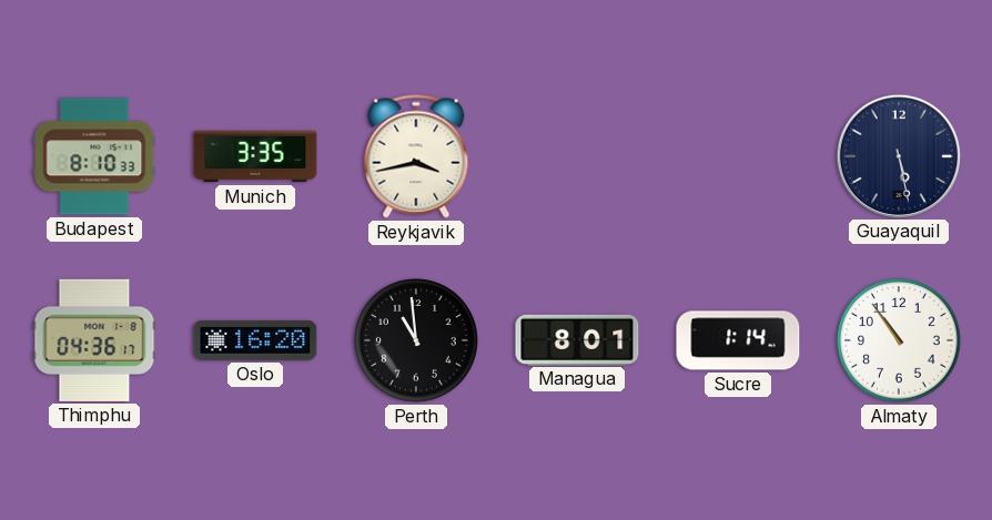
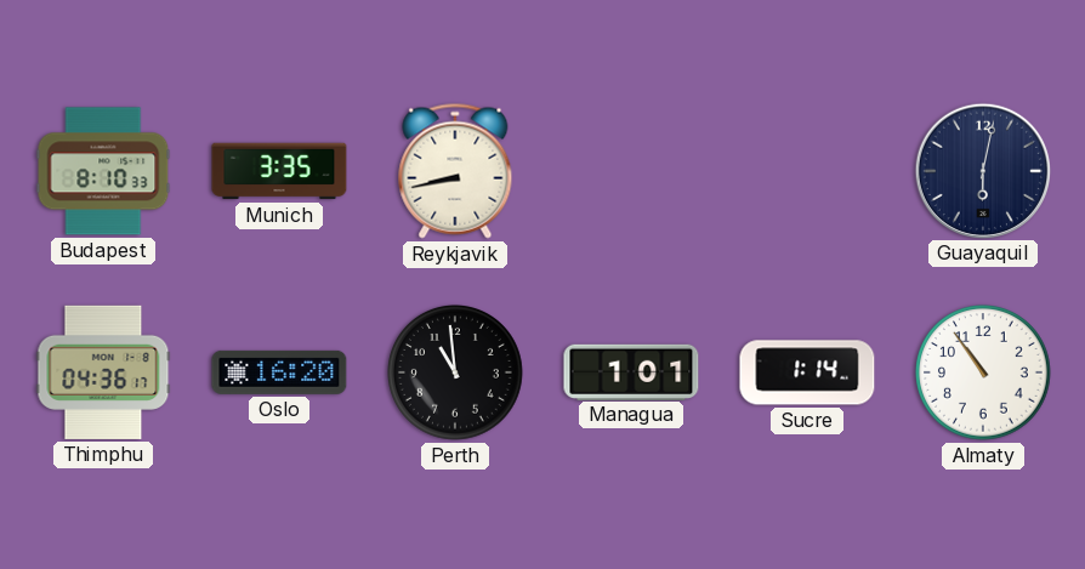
Reykjavik: 3:43 -> 8:43
Guayaquil: 5:28 -> 6:02
Managua: 8:01 -> 1:01
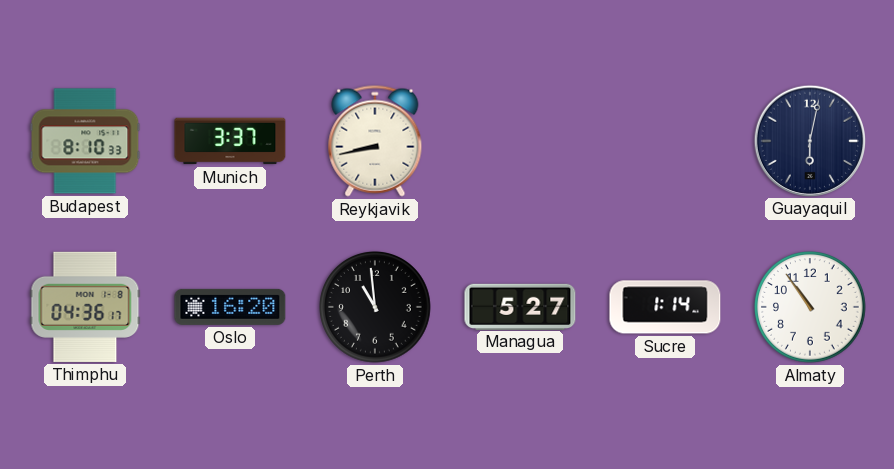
Munich: 3:35 -> 3:37
Managua: 1:01 -> 5:27
